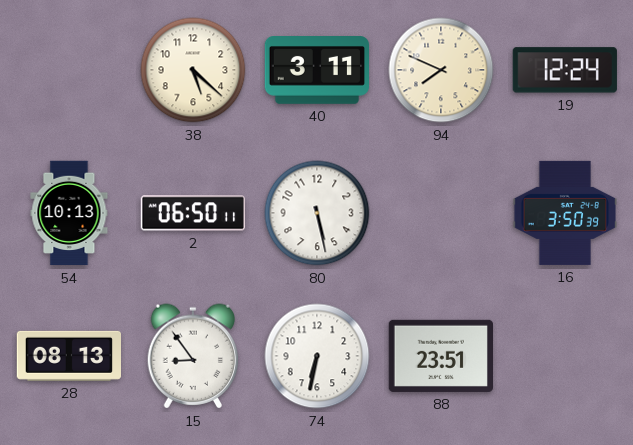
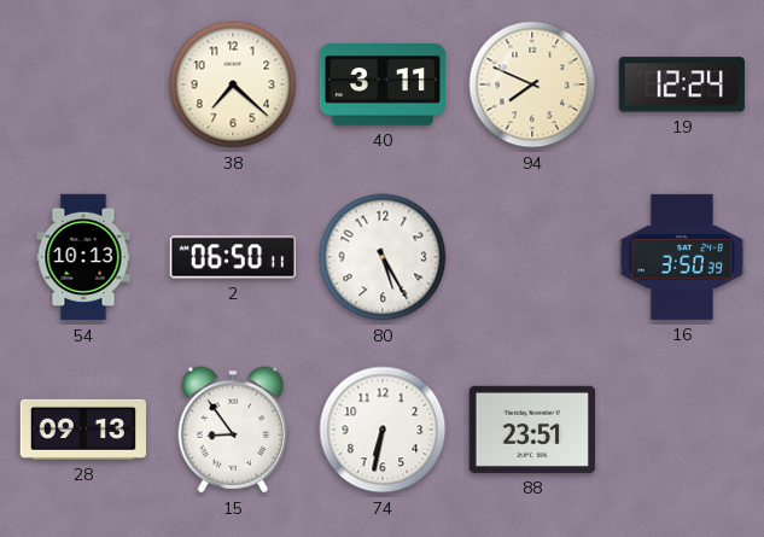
38: 5:22 -> 7:22
80: 5:28 -> 5:25
28: 08:13 -> 09:13
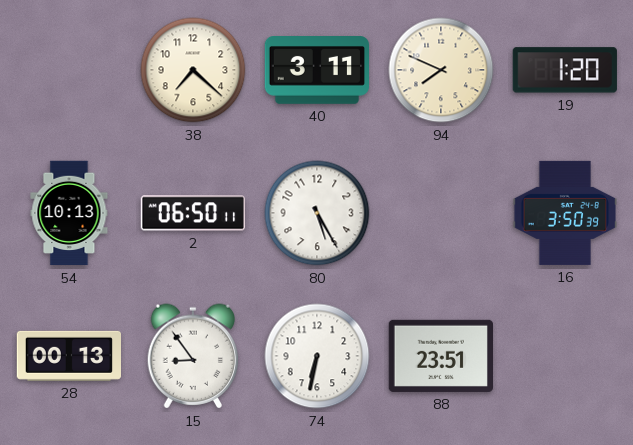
19: 12:24 -> 1:20
28: 09:13 -> 00:13
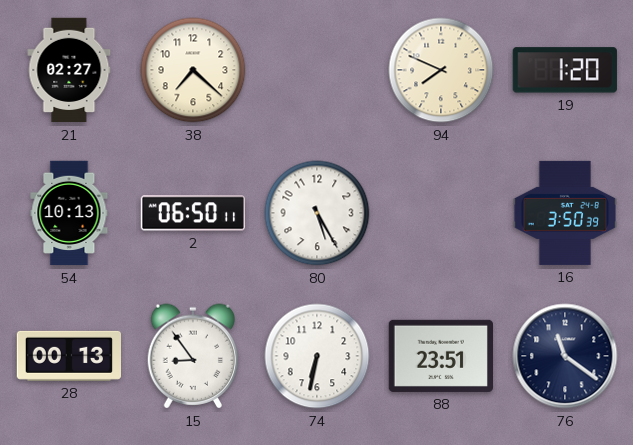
21: none -> 02:27
40: 3:11 -> none
76: none -> 11:21
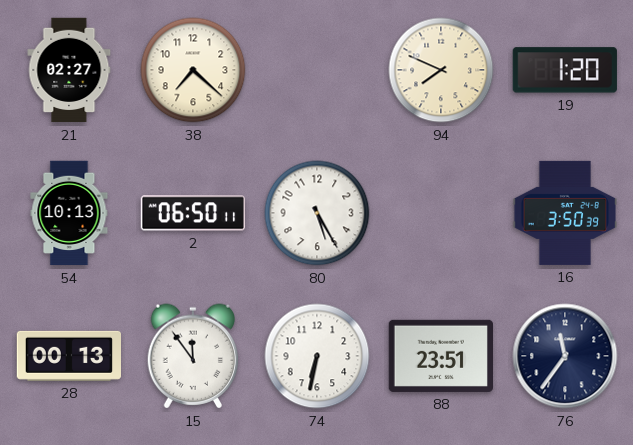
15: 8:54 -> 11:54
76: 11:21 -> 11:36
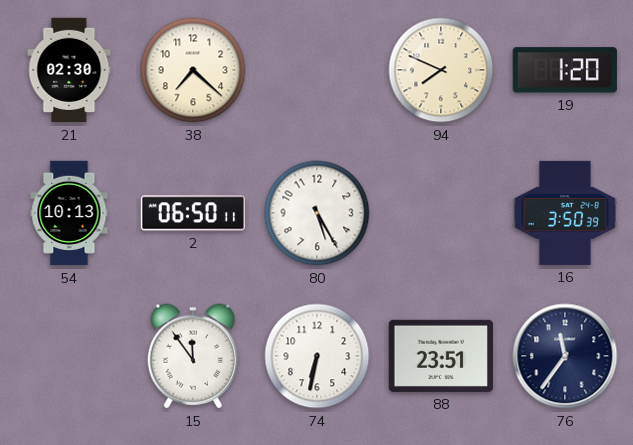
21: 02:27 -> 02:30
28: 00:13 -> none
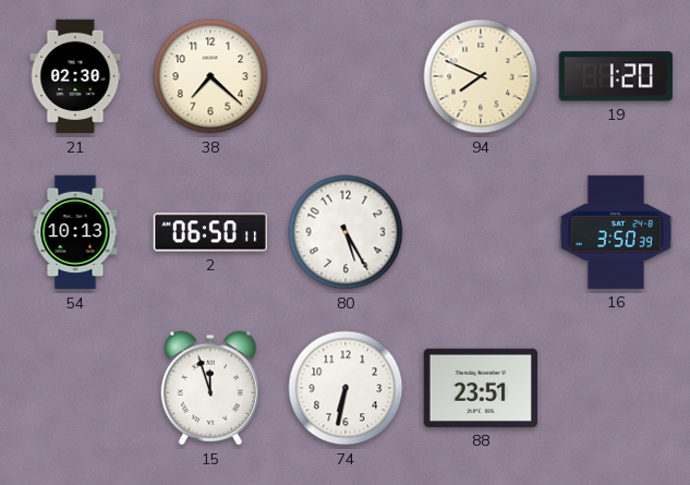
15: 11:54 -> 11:57
76: 11:36 -> none
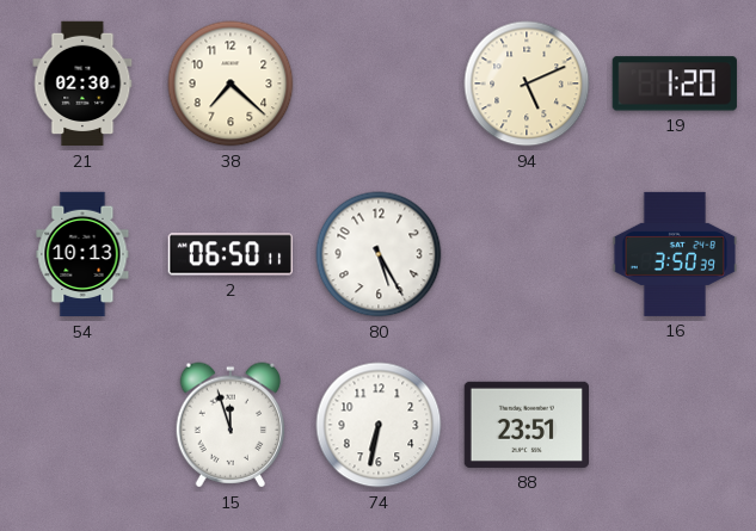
94: 7:49 -> 5:11
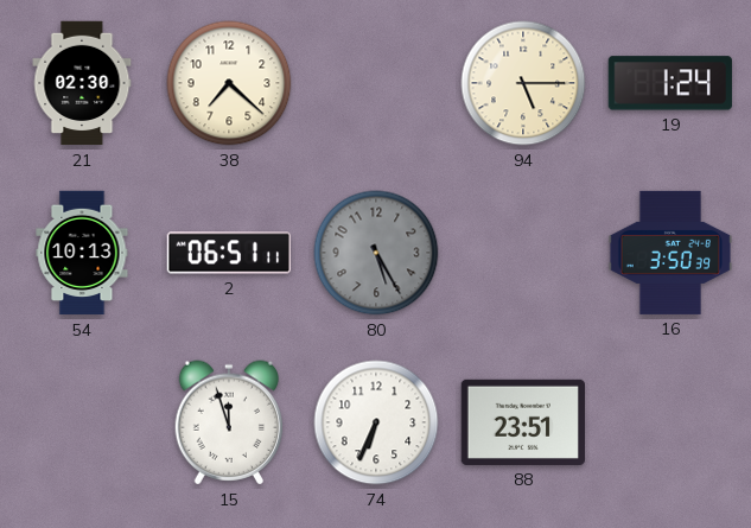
94: 5:11 -> 5:15
19: 1:20 -> 1:24
2: 06:50 -> 06:51
80 dial: white -> grey
74: 6:32 -> 6:34
